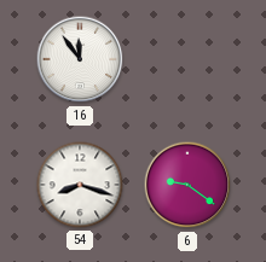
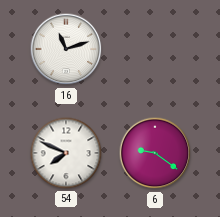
16: 11:54 -> 11:12
54: 8:18 -> 7:49
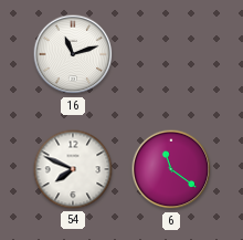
6: 9:21 -> 11:21
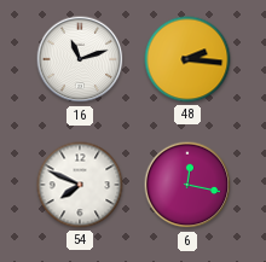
48: none -> 2:16
6: 11:21 -> 12:17
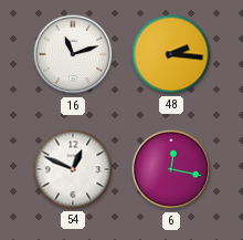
54: 7:49 -> 12:49
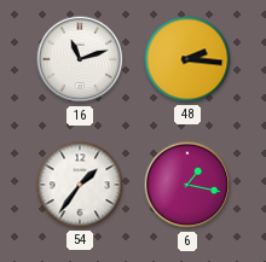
54: 12:49 -> 1:36
6: 12:17 -> 1:17
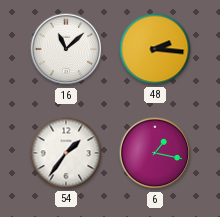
16: 11:12 -> 11:08
